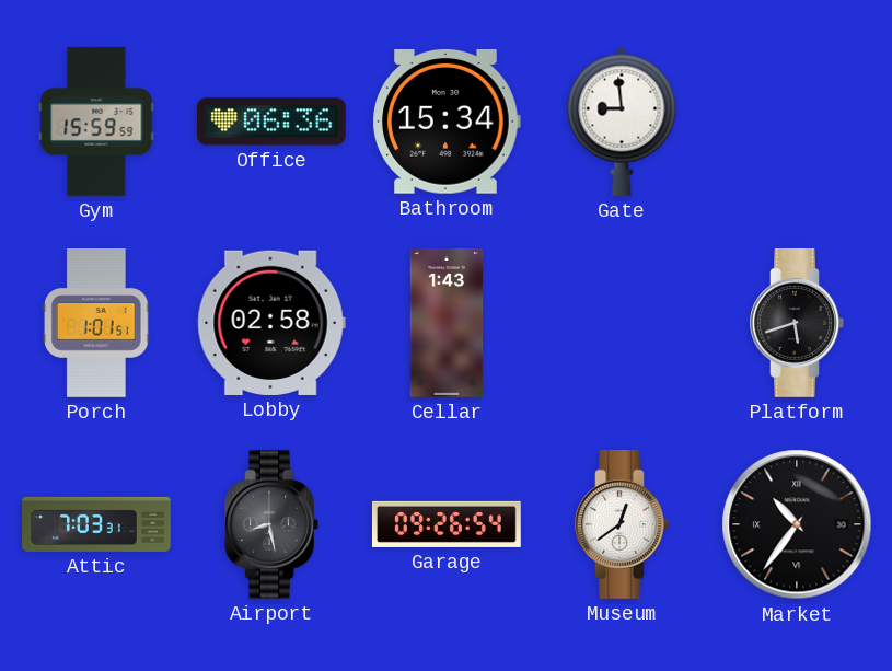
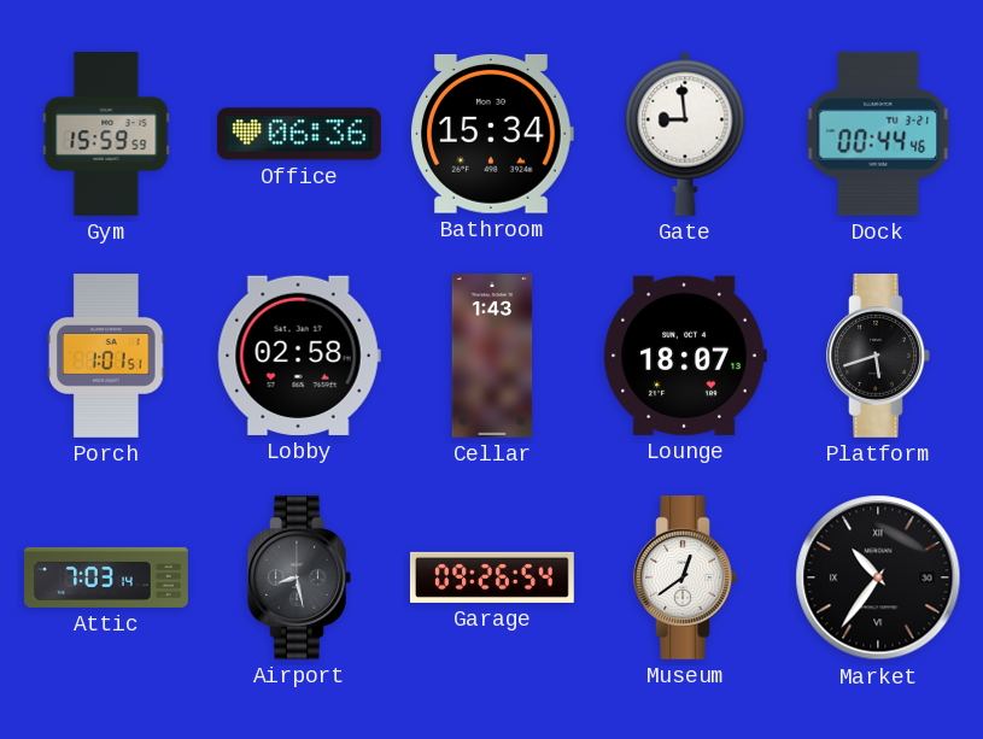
Dock: none -> 00:44
Lounge: none -> 18:07
Attic: 7:03:31 -> 7:03:14
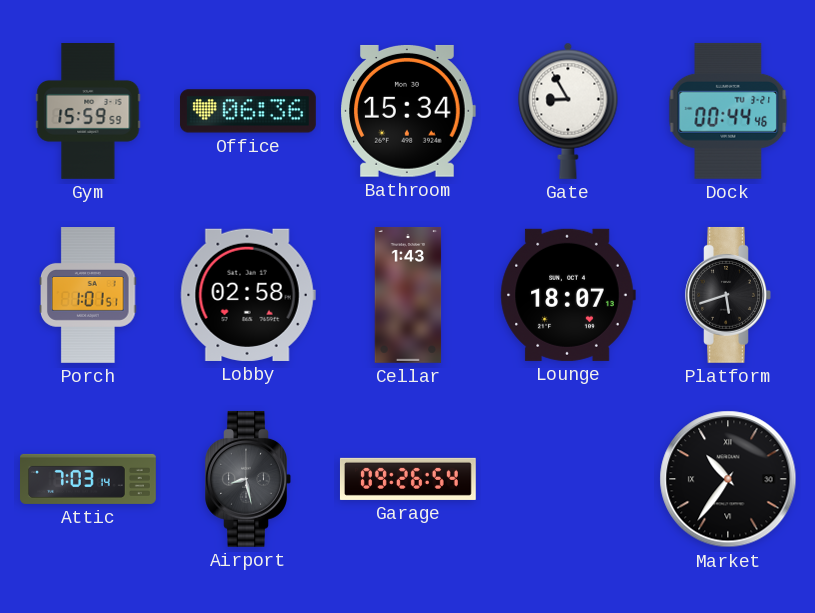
Gate: 8:59 -> 8:55
Museum: 12:39 -> none
